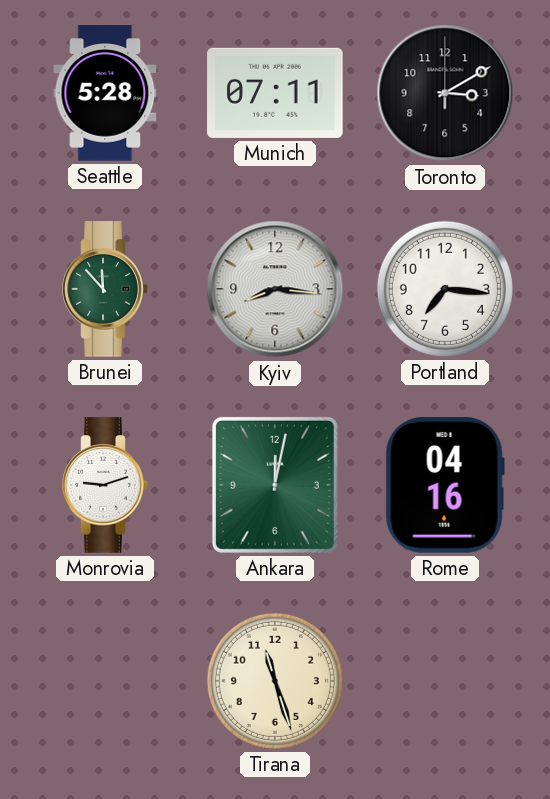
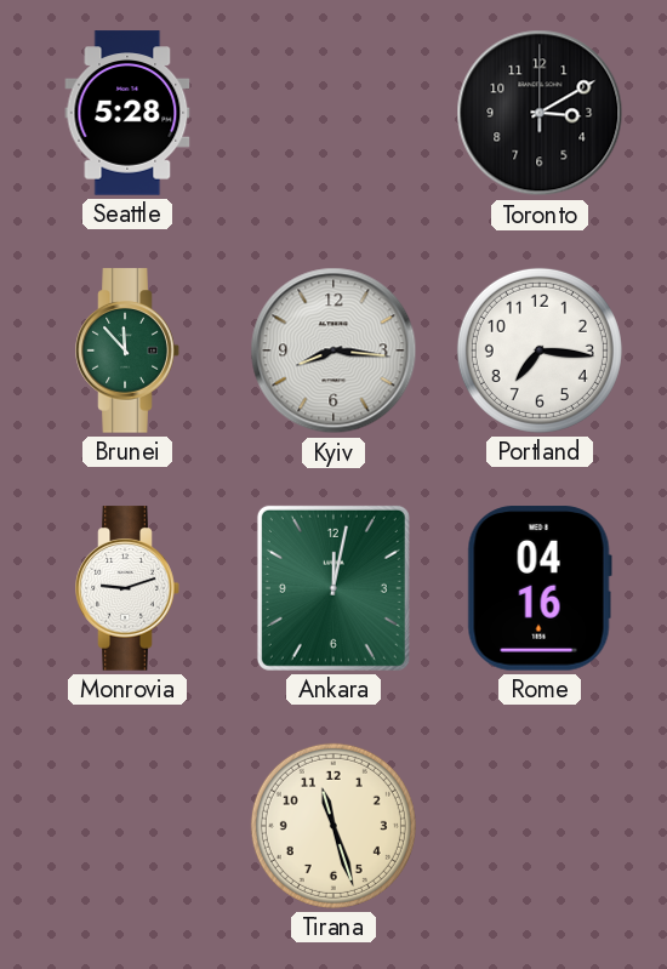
Munich: 07:11 -> none
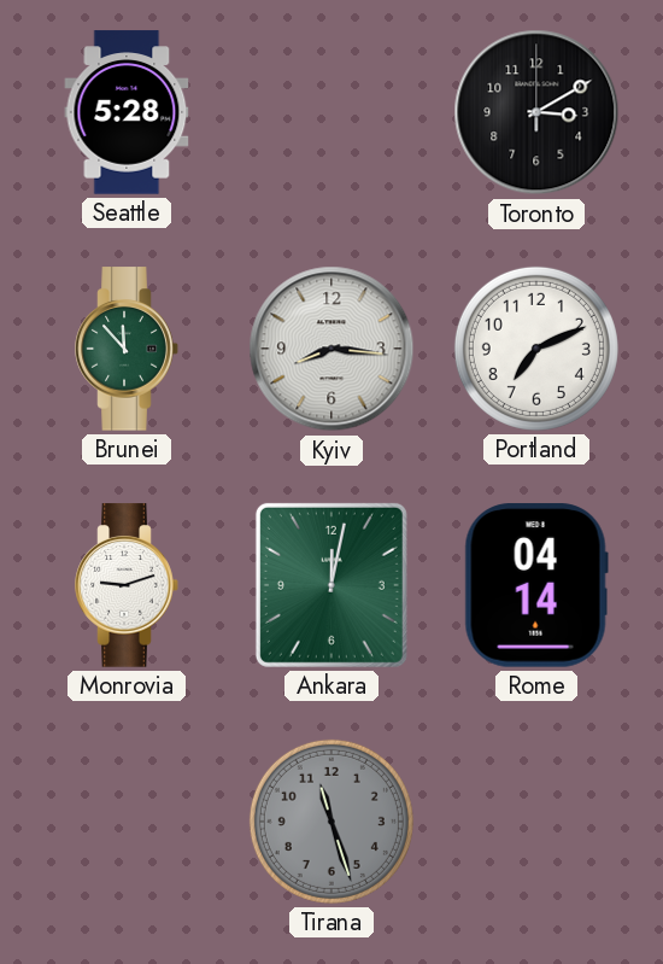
Portland: 7:16 -> 7:11
Rome: 04:16 -> 04:14
Tirana dial: cream -> grey
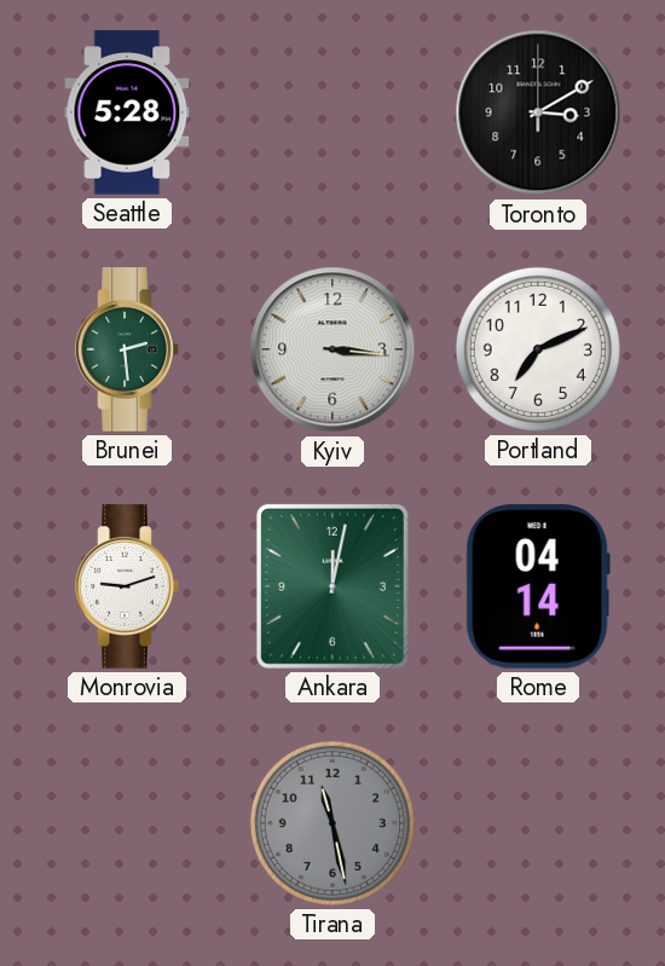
Brunei: 11:53 -> 2:29
Kyiv: 8:16 -> 3:16
Tirana: 11:27 -> 11:28
